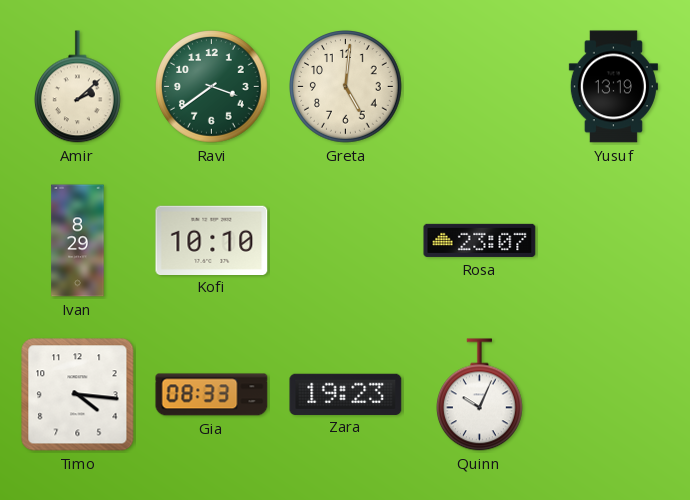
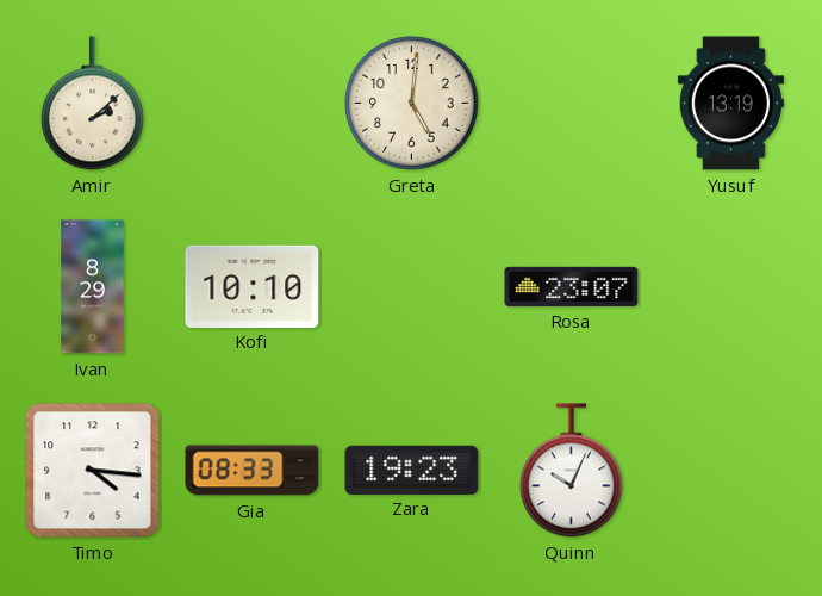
Ravi: 3:39 -> none
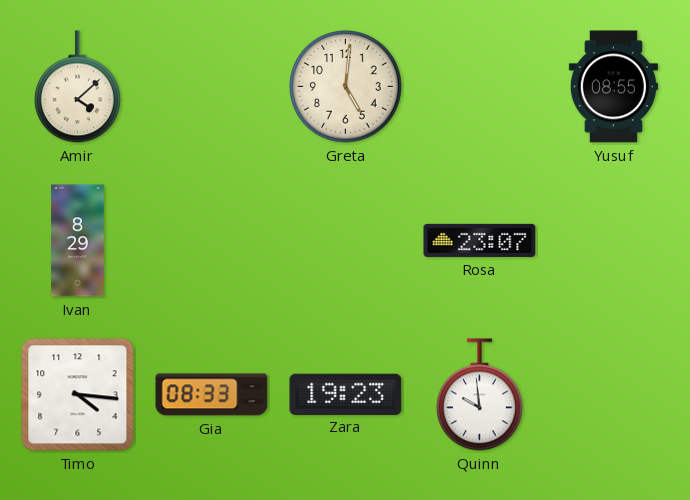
Amir: 2:08 -> 4:08
Yusuf: 13:19 -> 08:55
Kofi: 10:10 -> none
Quinn: 10:04 -> 9:59
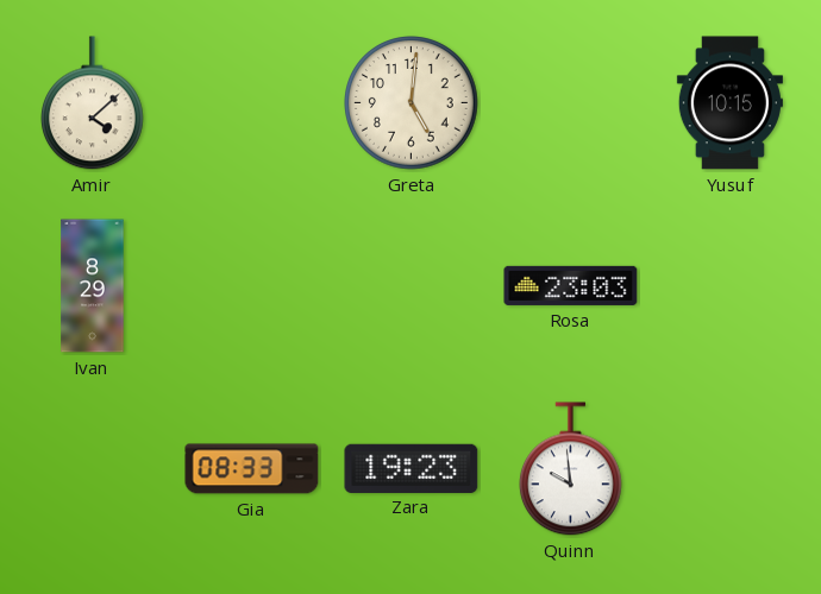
Yusuf: 08:55 -> 10:15
Rosa: 23:07 -> 23:03
Timo: 4:16 -> none
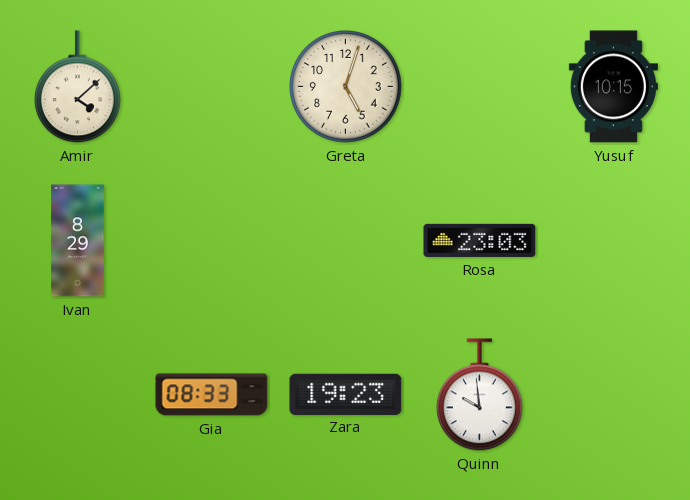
Greta: 5:01 -> 5:03
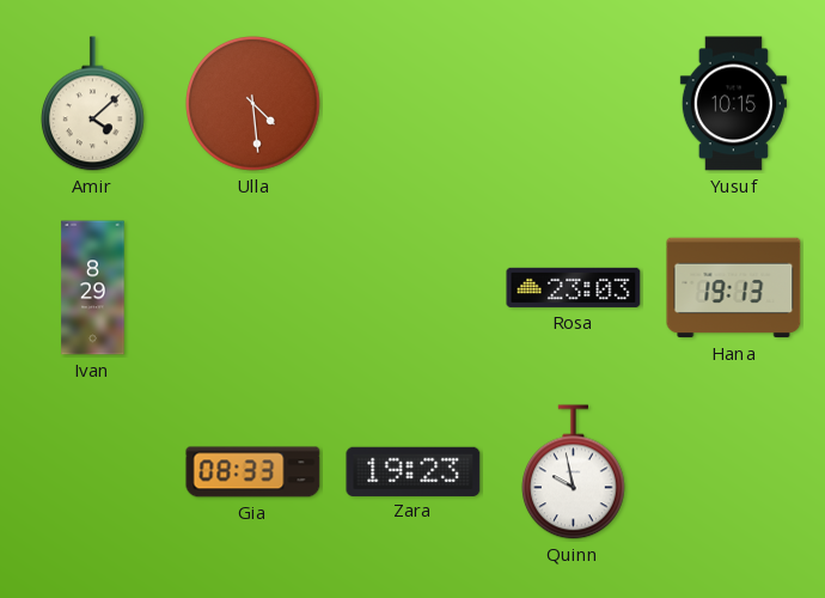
Ulla: none -> 4:29
Greta: 5:03 -> none
Hana: none -> 19:13
Quinn: 9:59 -> 9:58
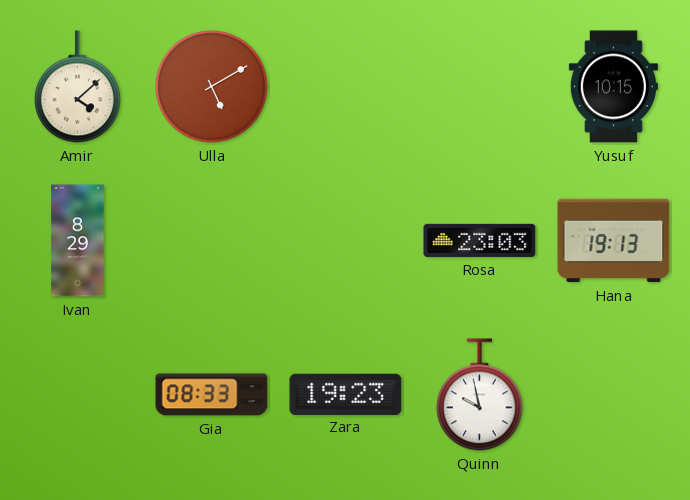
Ulla: 4:29 -> 5:10
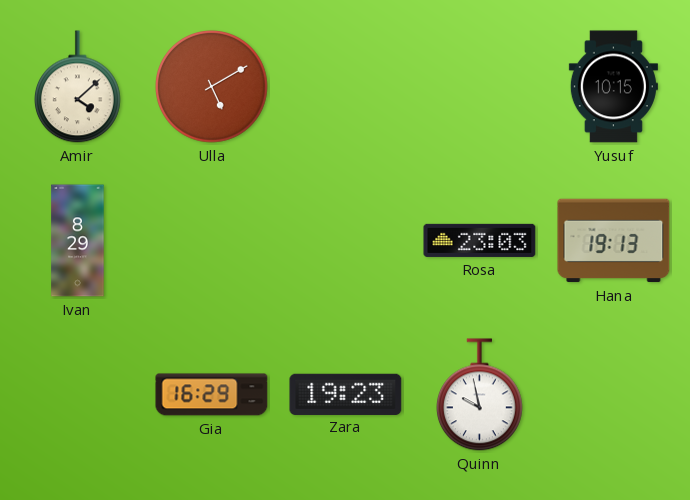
Gia: 08:33 -> 16:29
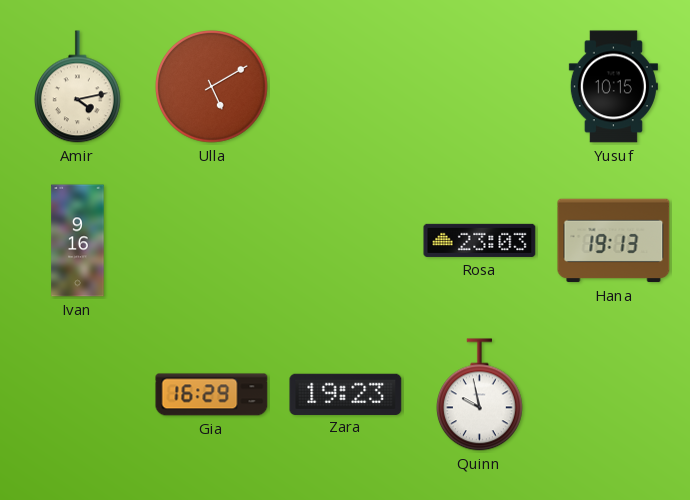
Amir: 4:08 -> 4:13
Ivan: 8:29 -> 9:16
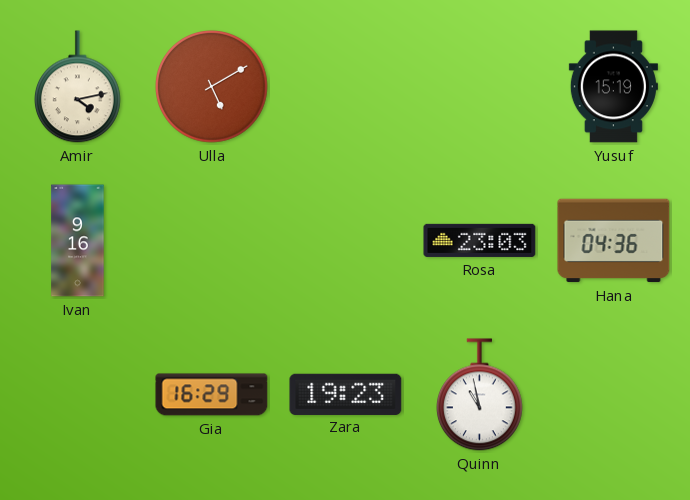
Yusuf: 10:15 -> 15:19
Hana: 19:13 -> 04:36
Quinn: 9:58 -> 10:58
